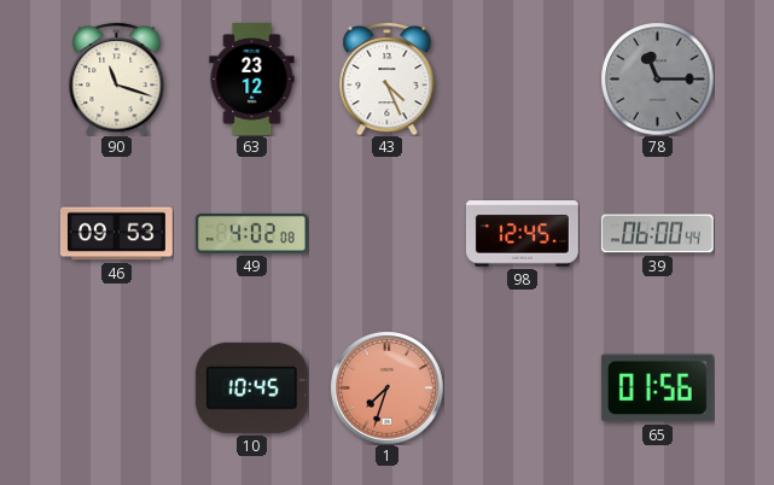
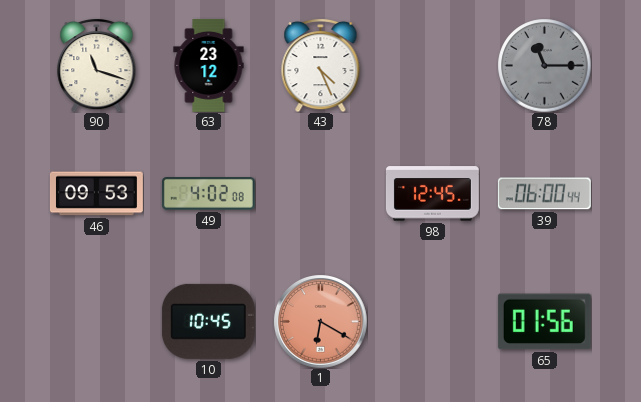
1: 7:33 -> 6:20
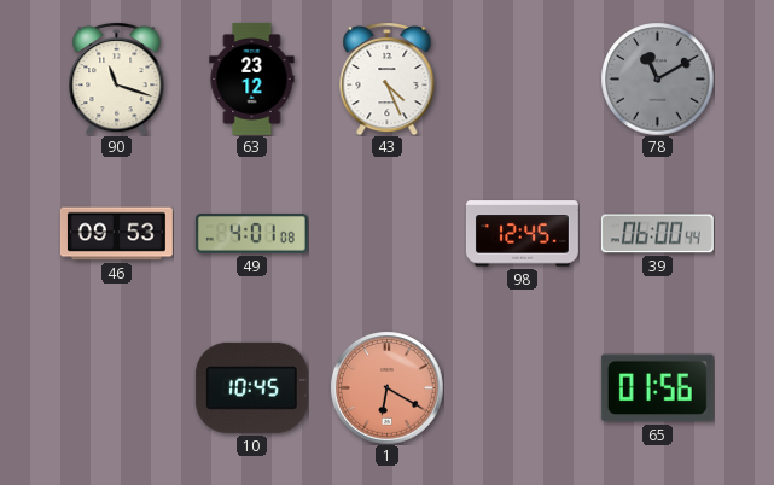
78: 11:15 -> 11:10
49: 4:02 -> 4:01
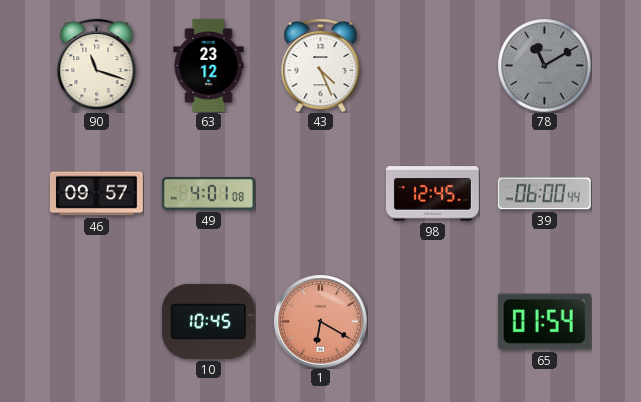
46: 09:53 -> 09:57
65: 01:56 -> 01:54
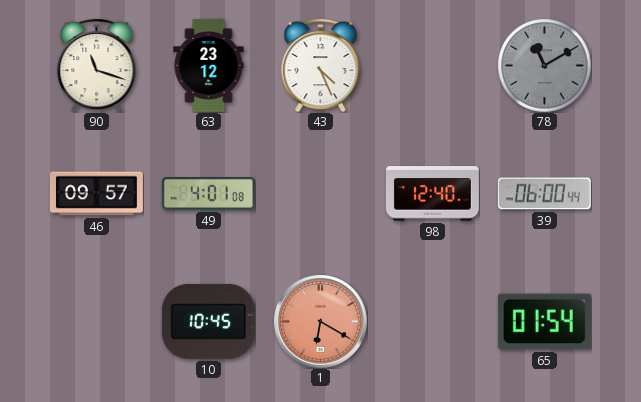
98: 12:45 -> 12:40
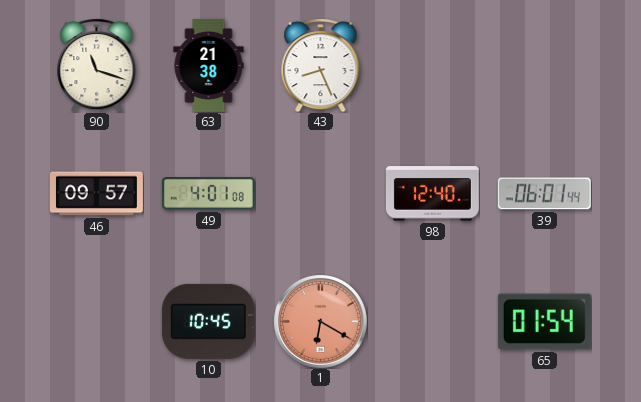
63: 23:12 -> 21:38
43: 4:26 -> 8:26
78: 11:10 -> none
39: 06:00 -> 06:01
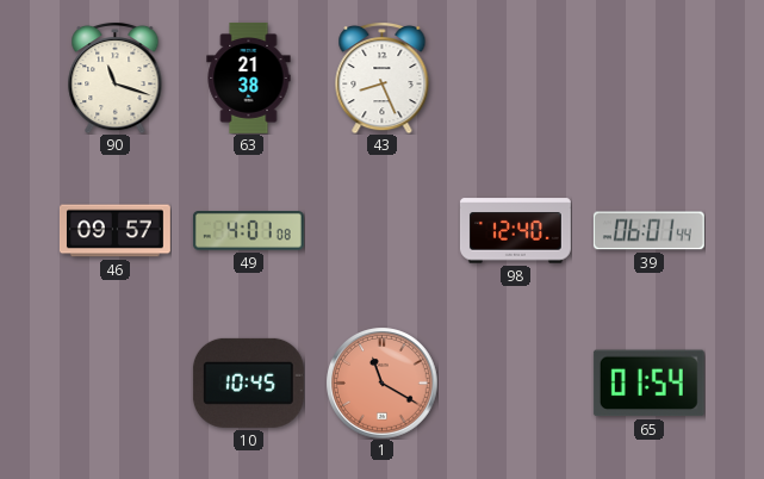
1: 6:20 -> 11:20
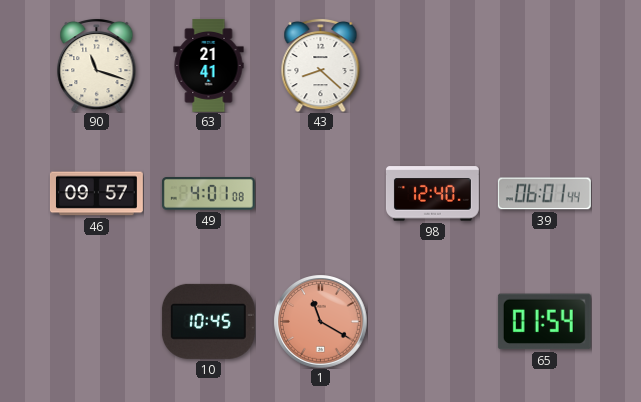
63: 21:38 -> 21:41
43: 8:26 -> 8:22
